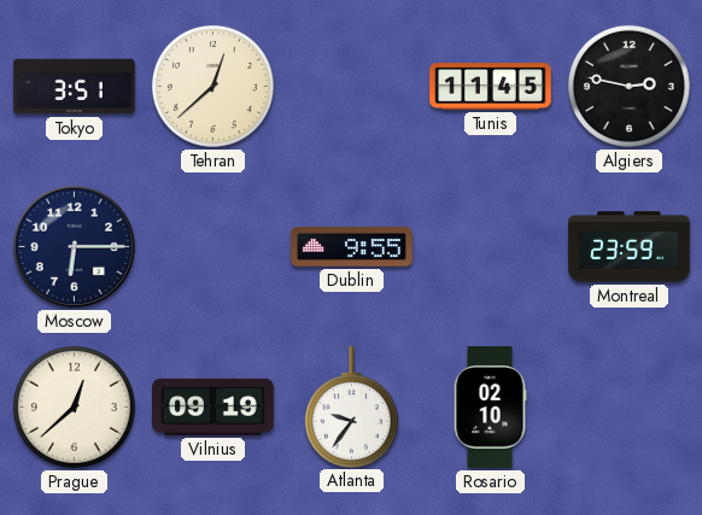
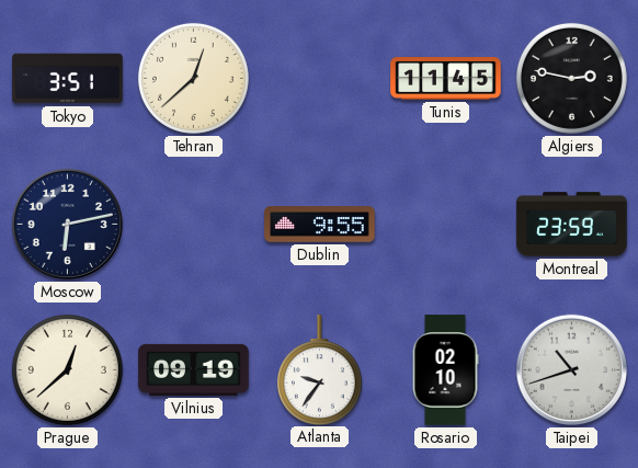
Moscow: 6:15 -> 6:13
Taipei: none -> 10:42
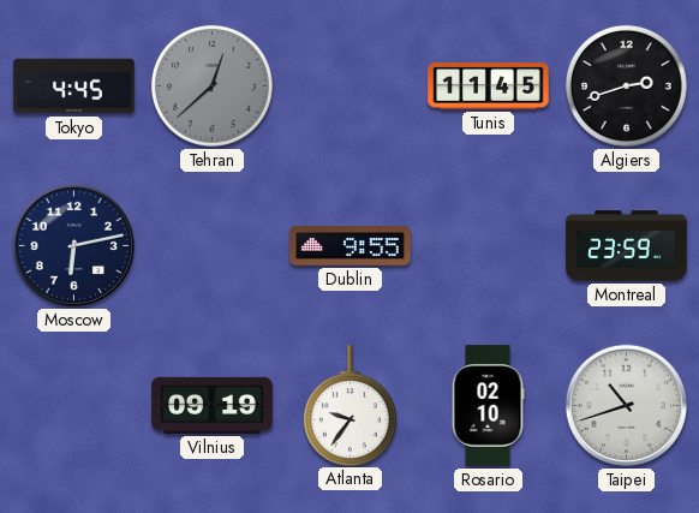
Tokyo: 3:51 -> 4:45
Tehran dial: cream -> grey
Algiers: 2:47 -> 2:42
Prague: 12:38 -> none
